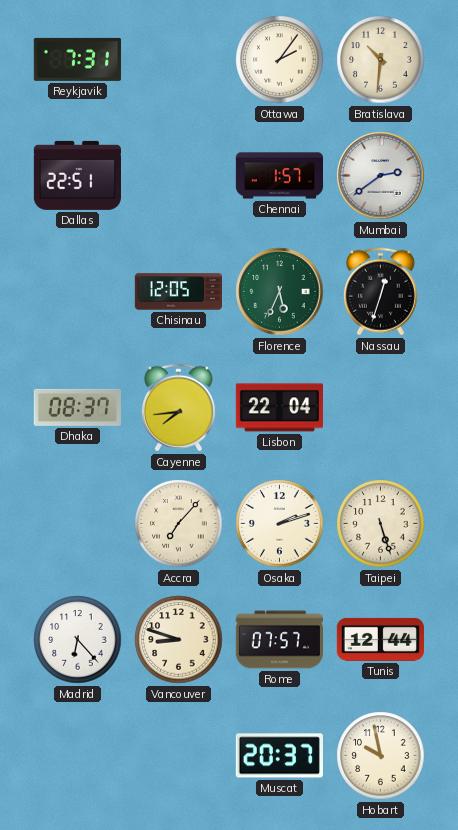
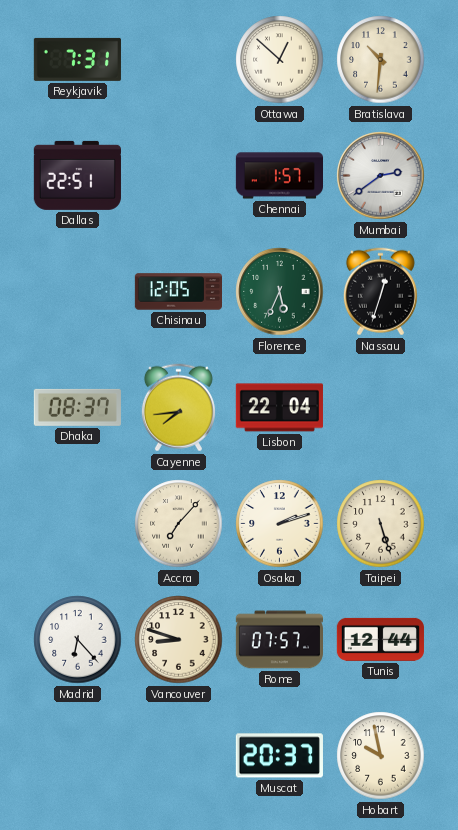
Ottawa: 2:06 -> 12:52
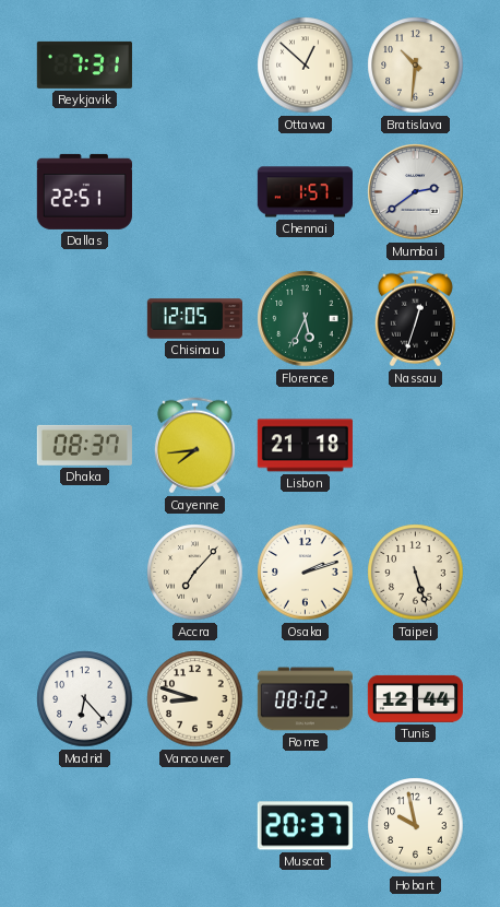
Lisbon: 22:04 -> 21:18
Rome: 07:57 -> 08:02
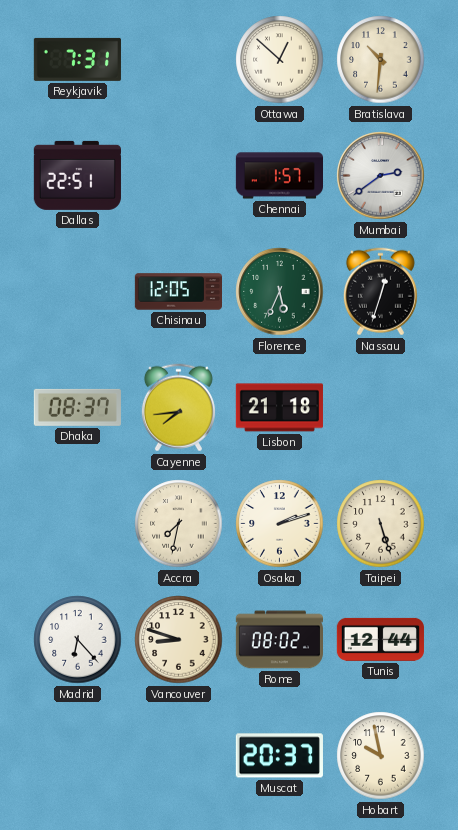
Accra: 7:07 -> 7:32
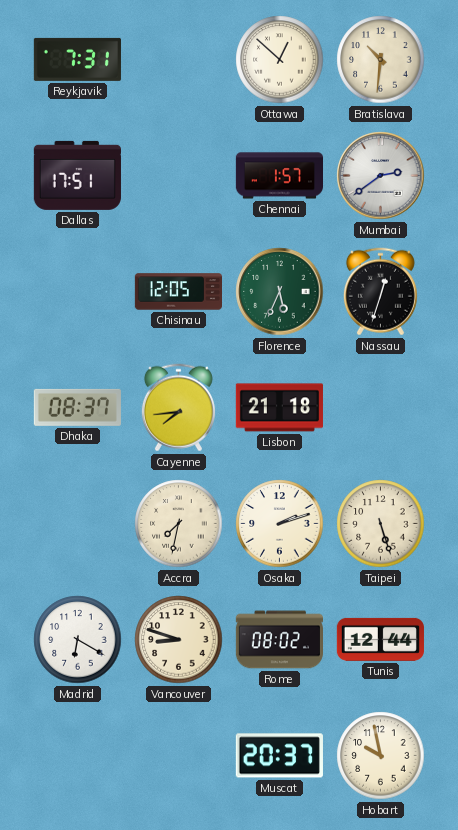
Dallas: 22:51 -> 17:51
Madrid: 6:23 -> 6:20
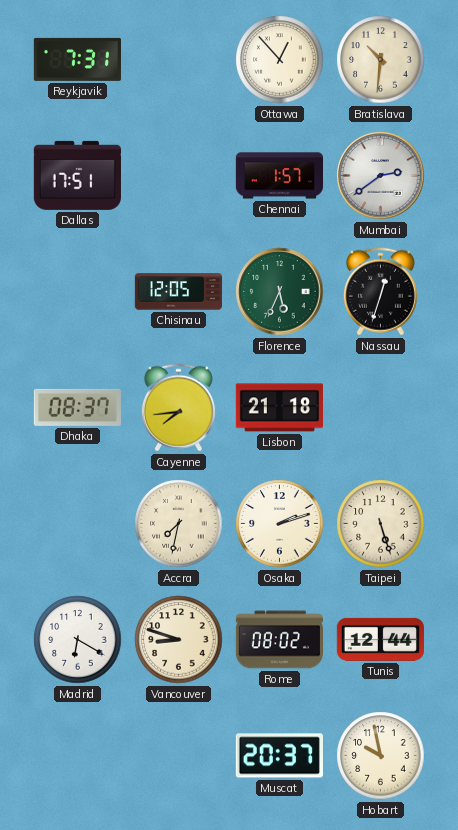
Ottawa: 12:52 -> 12:53
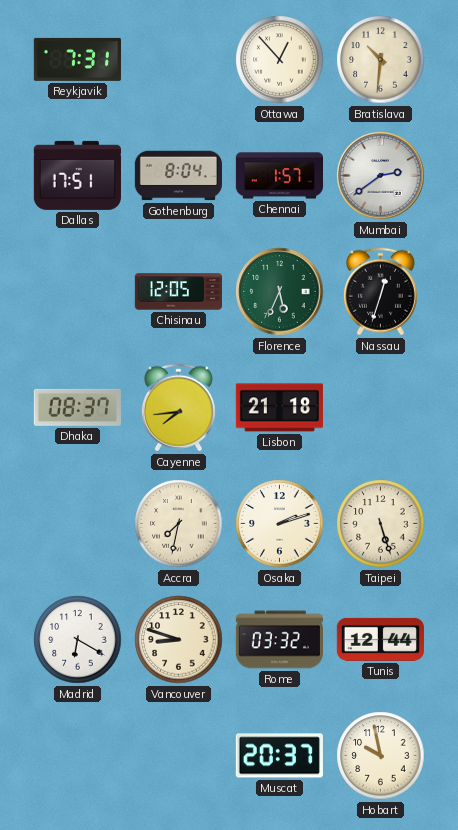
Gothenburg: none -> 8:04
Rome: 08:02 -> 03:32
